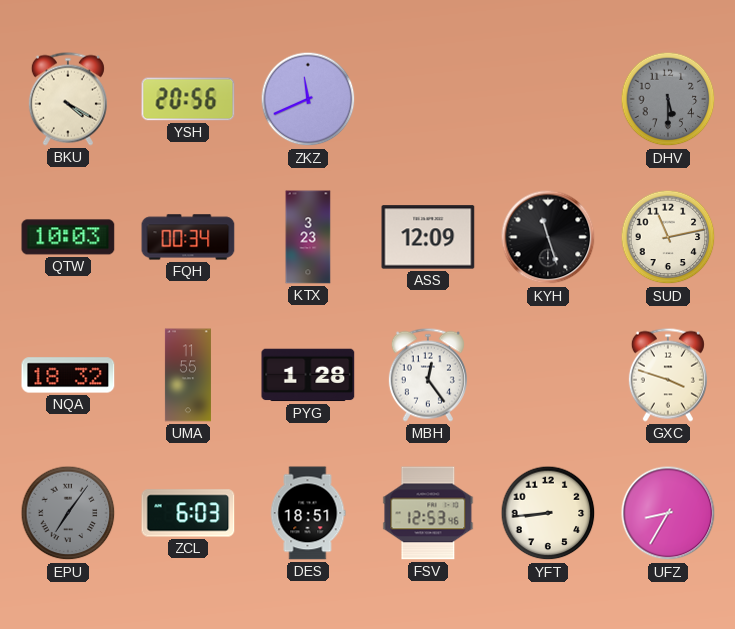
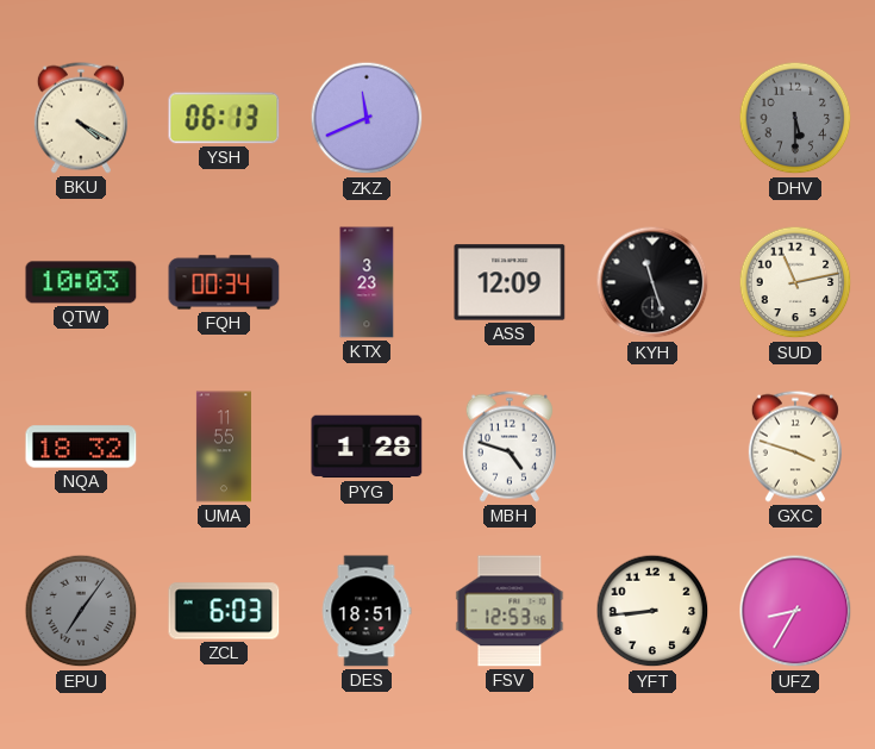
YSH: 20:56 -> 06:13
MBH: 12:24 -> 4:48
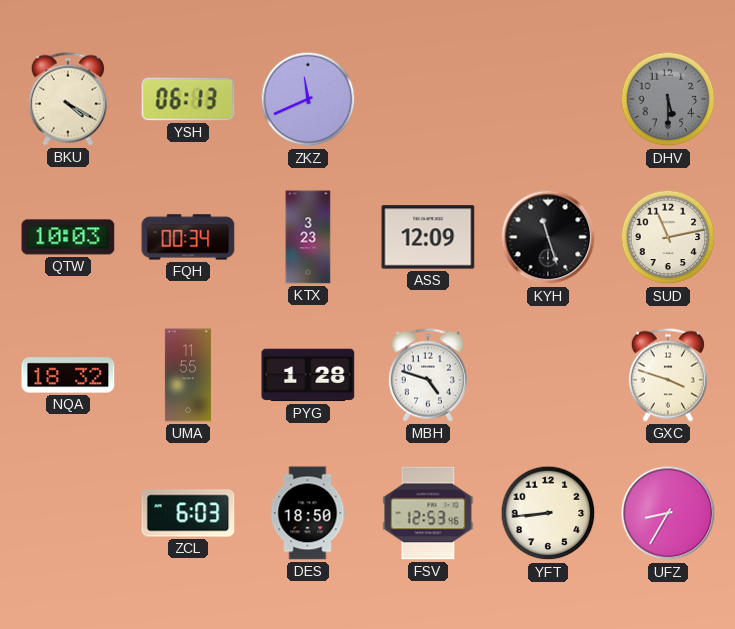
EPU: 7:06 -> none
DES: 18:51 -> 18:50
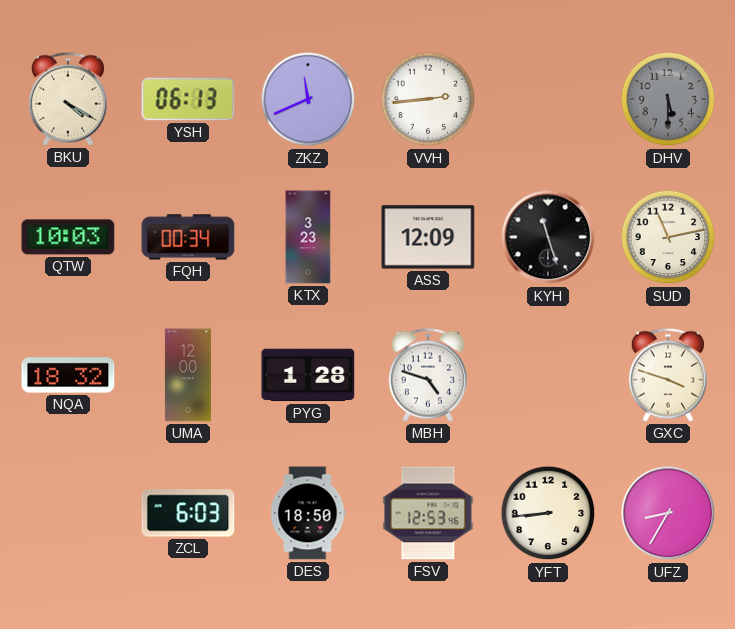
VVH: none -> 2:44
UMA: 11:55 -> 12:00
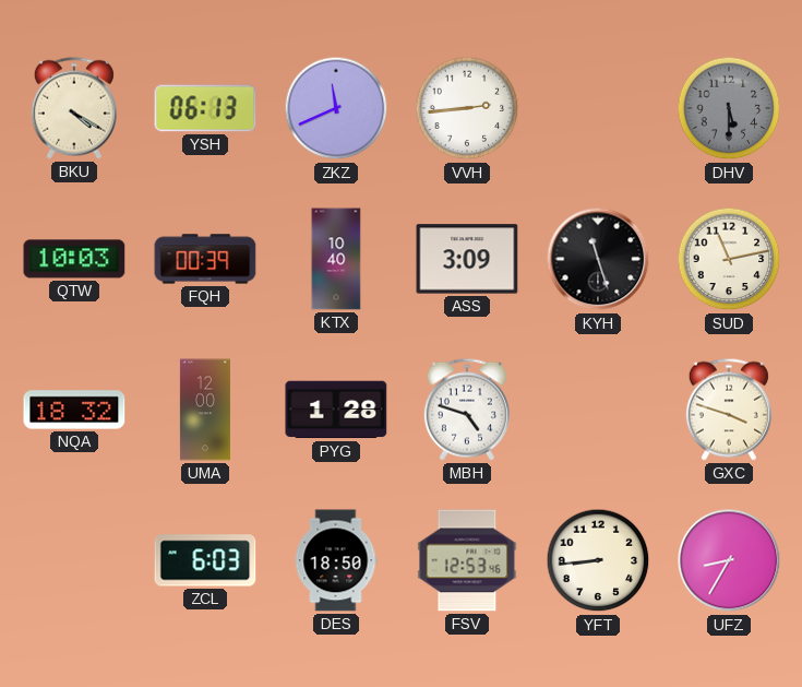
FQH: 00:34 -> 00:39
KTX: 3:23 -> 10:40
ASS: 12:09 -> 3:09
